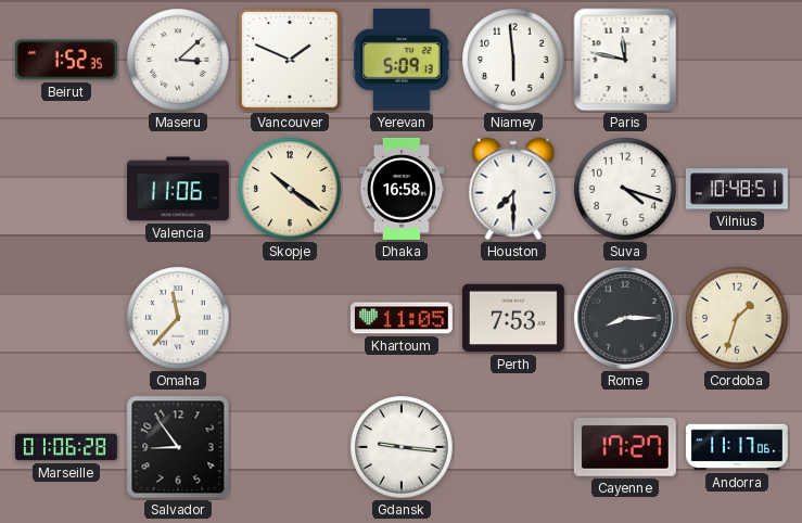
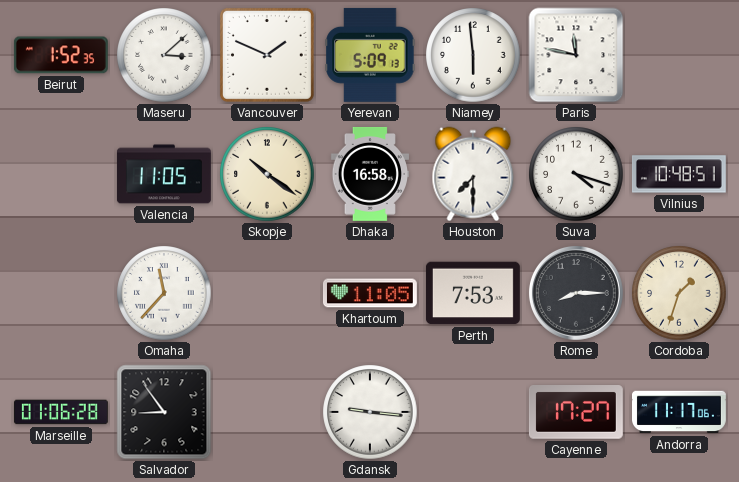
Valencia: 11:06 -> 11:05
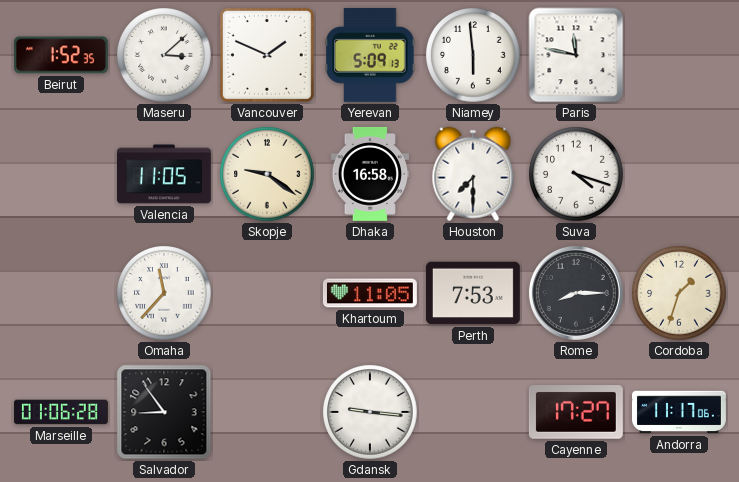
Skopje: 10:21 -> 9:21
Vilnius: 10:48 -> none
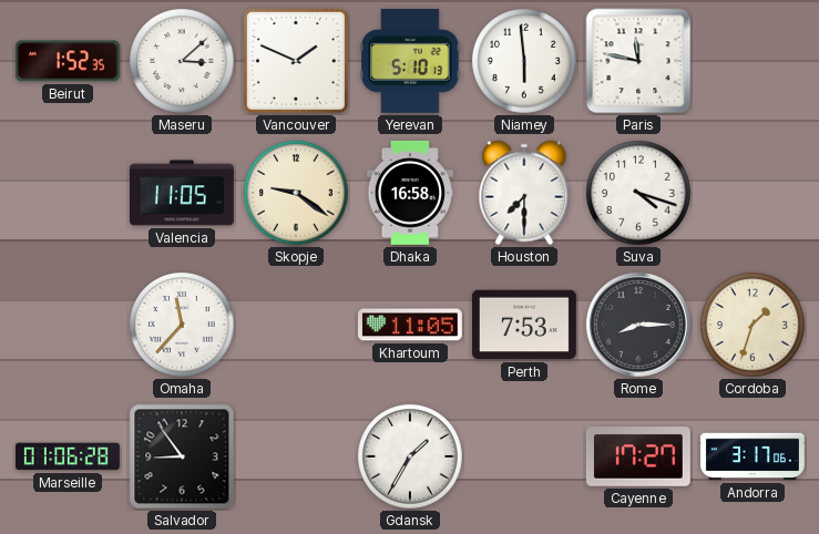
Yerevan: 5:09 -> 5:10
Gdansk: 9:16 -> 1:35
Andorra: 11:17 -> 3:17
